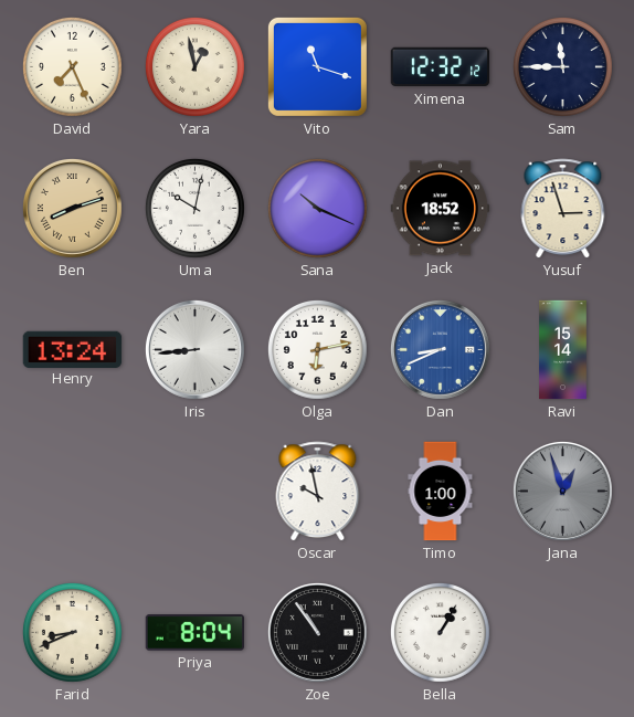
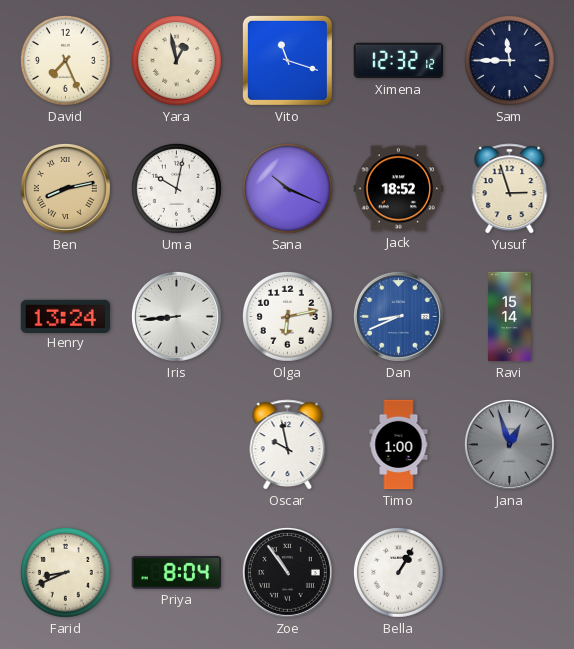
Ben: 8:12 -> 8:13
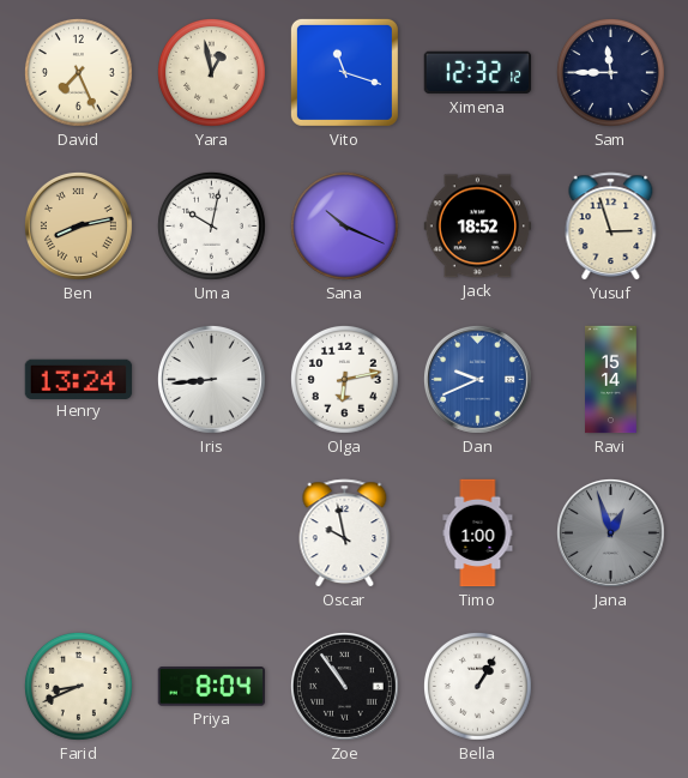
Dan: 8:41 -> 9:41
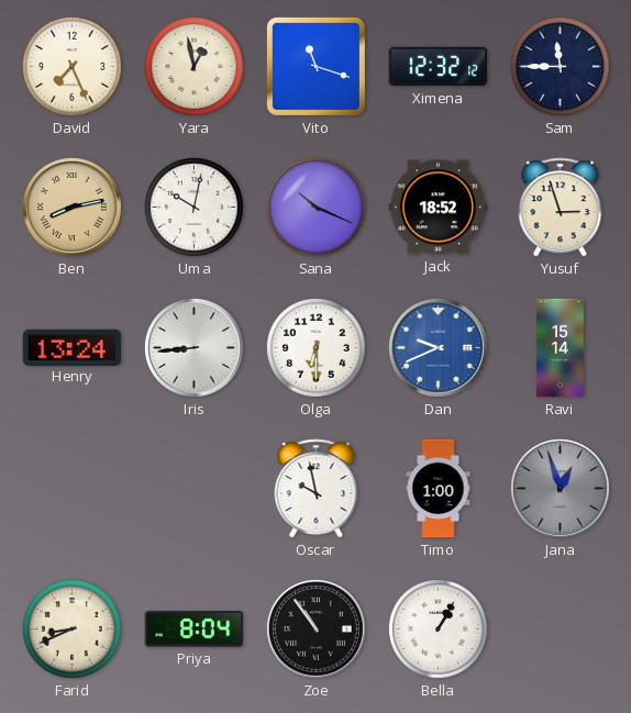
Olga: 6:13 -> 6:30
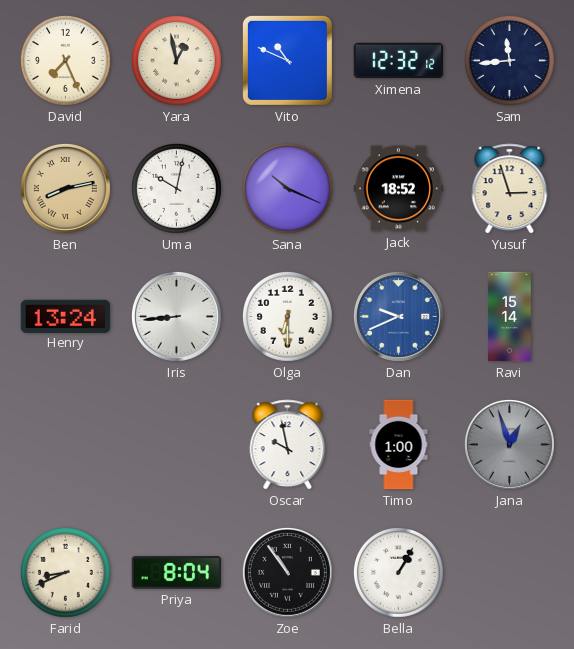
Vito: 11:18 -> 10:49
Sam: 11:45 -> 11:44
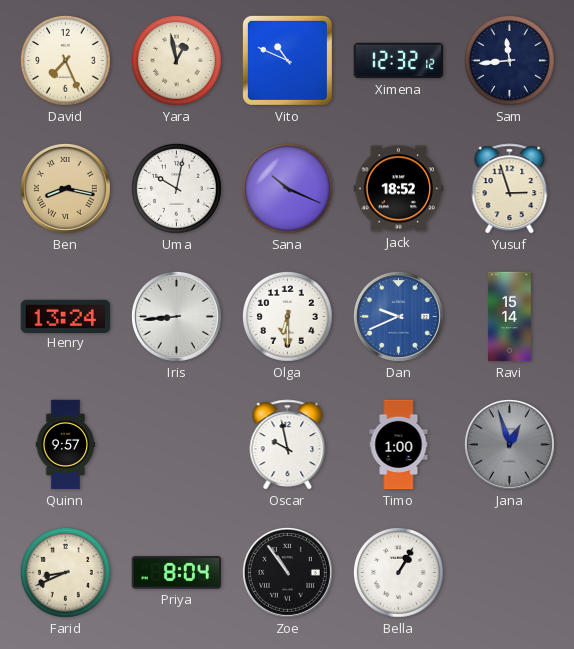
Ben: 8:13 -> 8:17
Quinn: none -> 9:57
